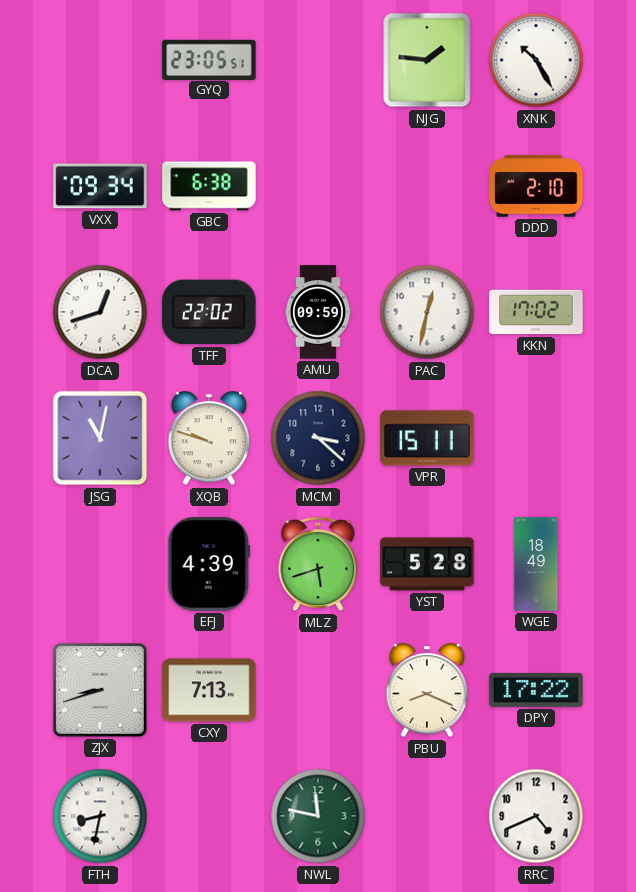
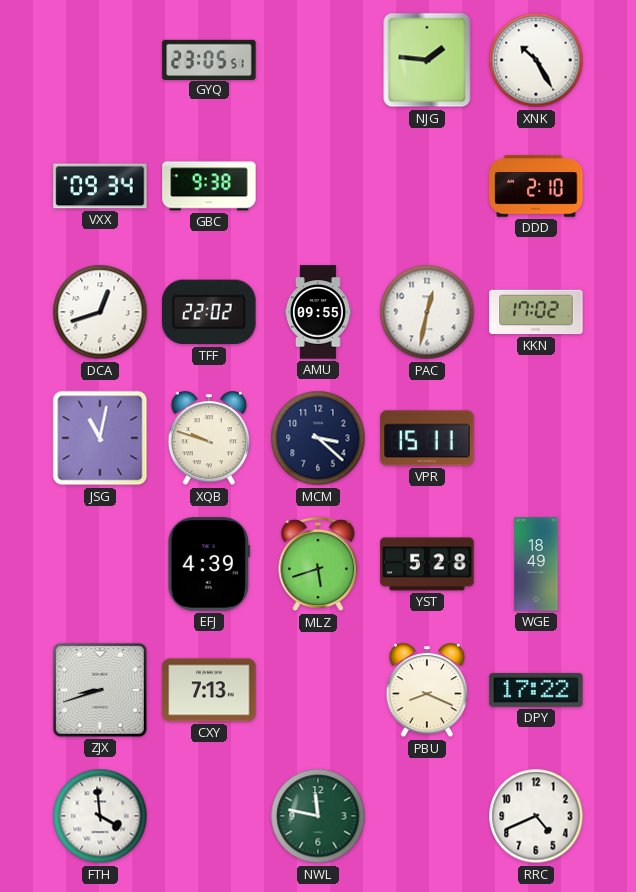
GBC: 6:38 -> 9:38
AMU: 09:59 -> 09:55
FTH: 8:32 -> 3:59
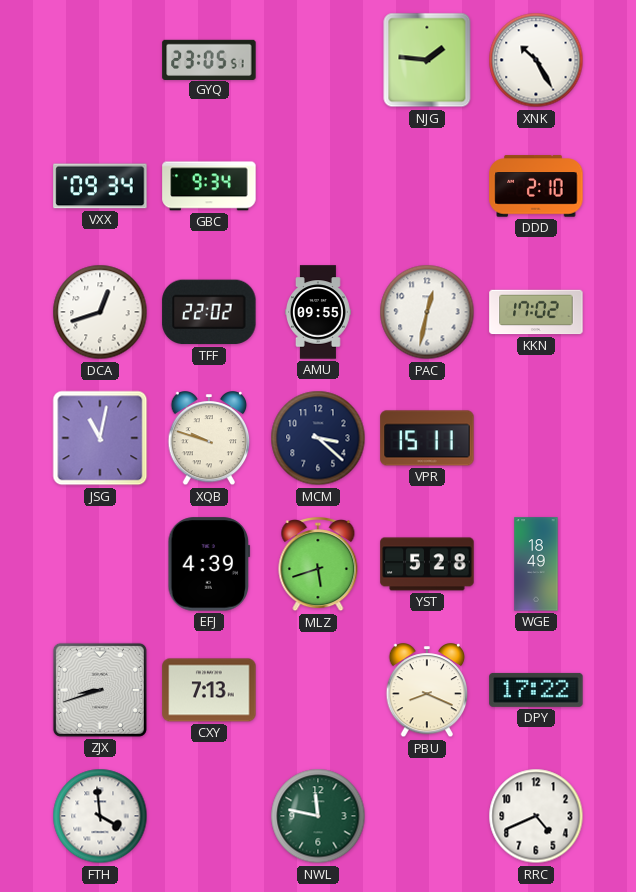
GBC: 9:38 -> 9:34
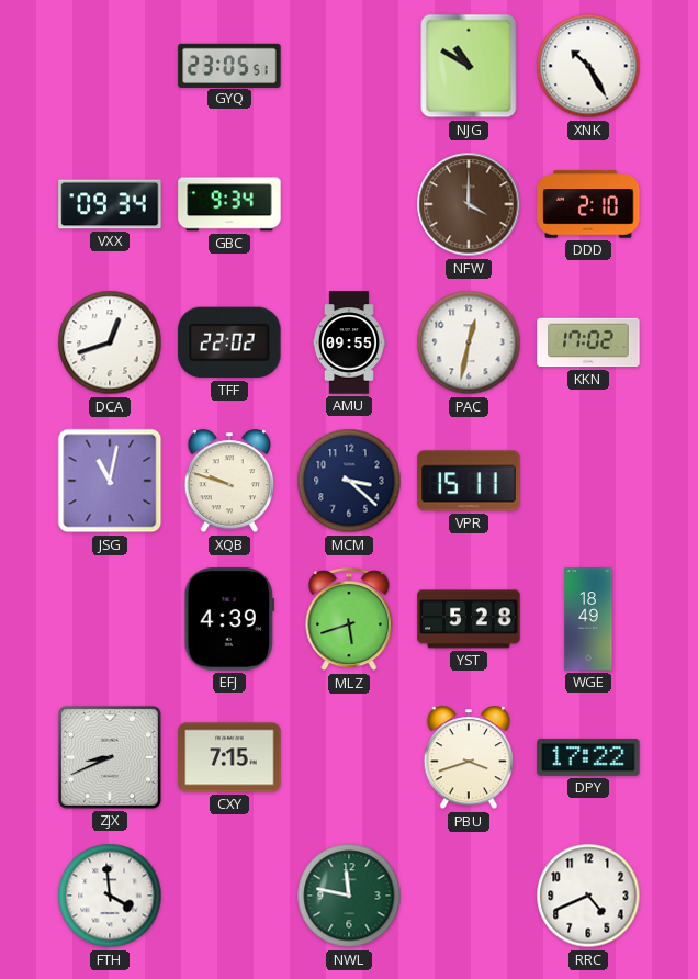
NJG: 1:46 -> 10:50
NFW: none -> 4:00
ZJX: 8:42 -> 8:41
CXY: 7:13 -> 7:15
PBU: 8:19 -> 3:42
